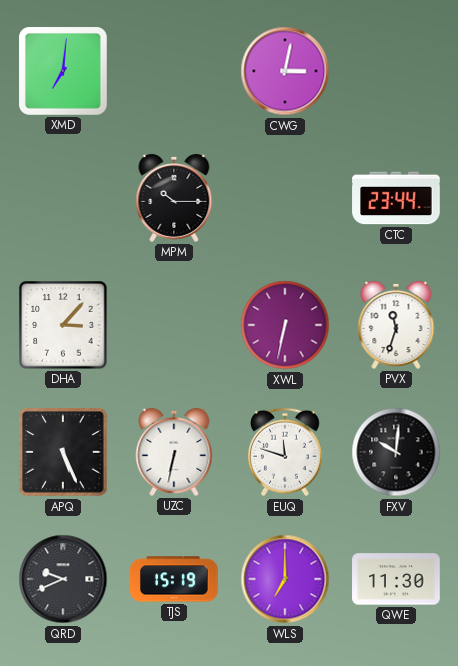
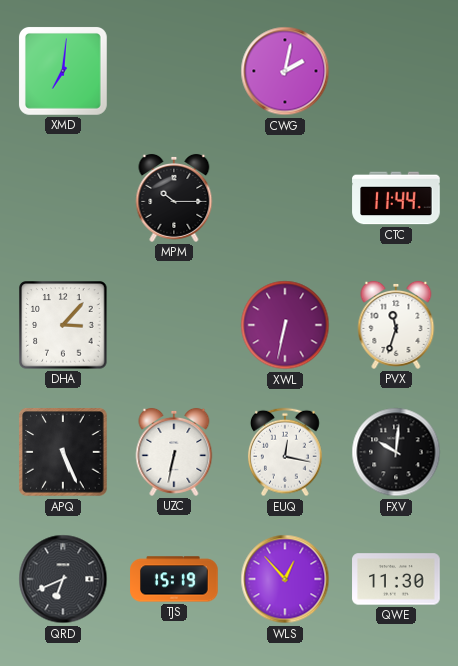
CWG: 3:02 -> 2:02
CTC: 23:44 -> 11:44
EUQ: 11:48 -> 12:17
QRD: 9:41 -> 6:41
WLS: 7:00 -> 12:53
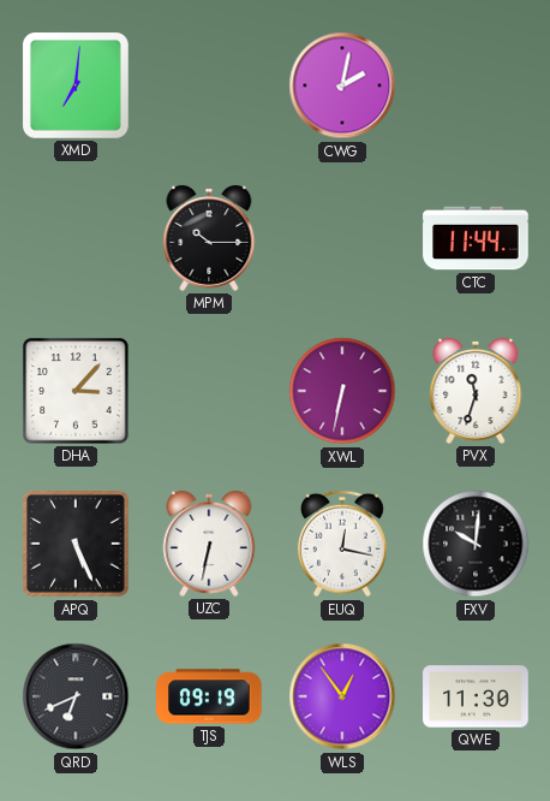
TJS: 15:19 -> 09:19
WLS: 12:53 -> 12:54
